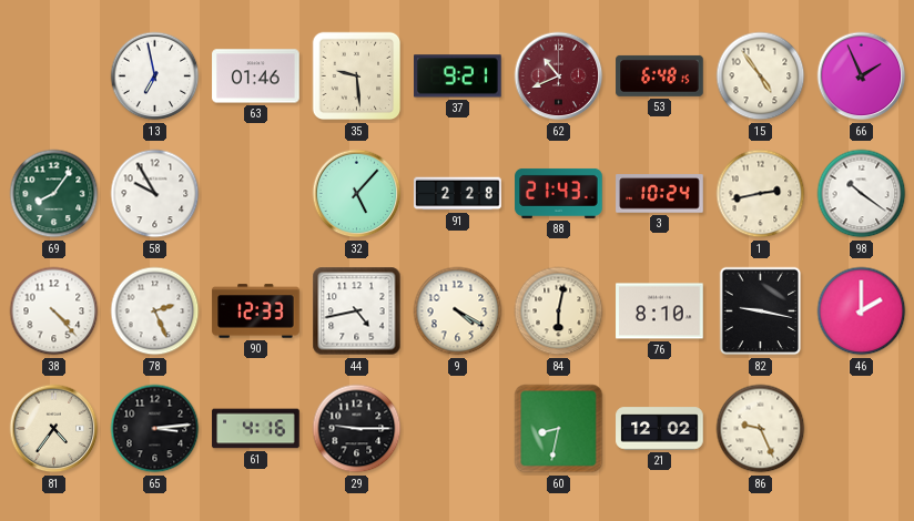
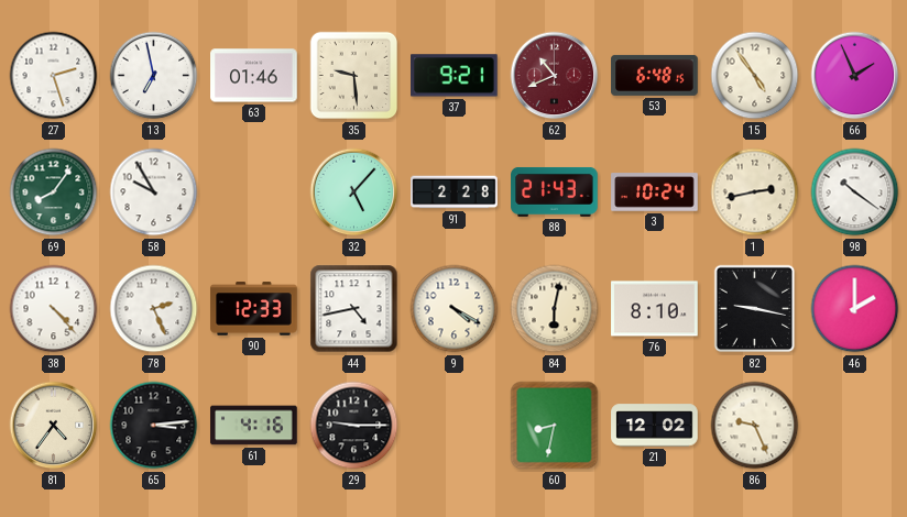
27: none -> 2:27
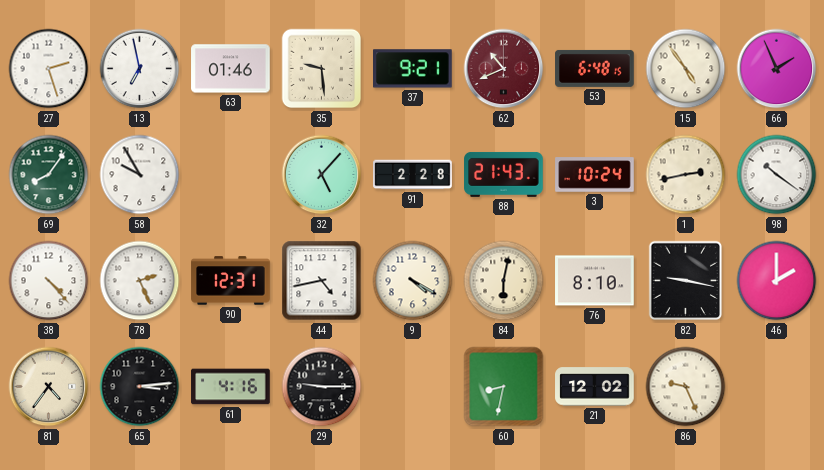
90: 12:33 -> 12:31
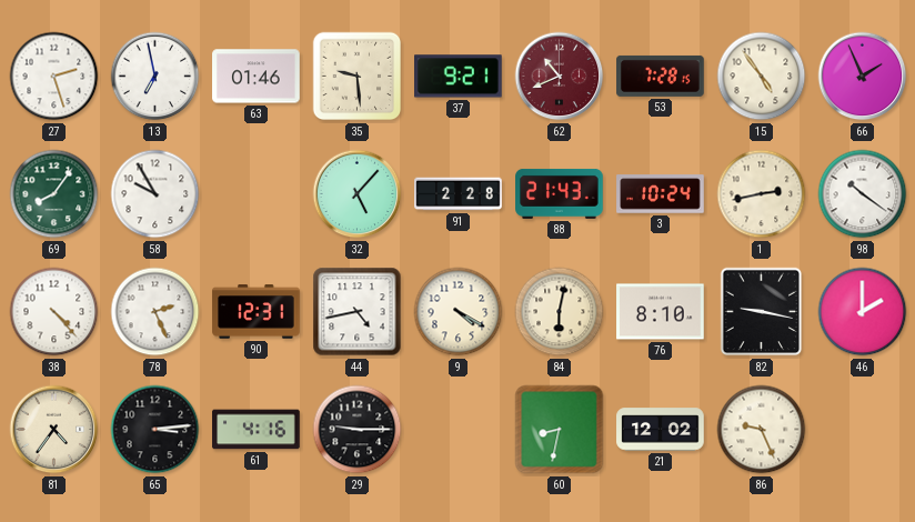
53: 6:48 -> 7:28
